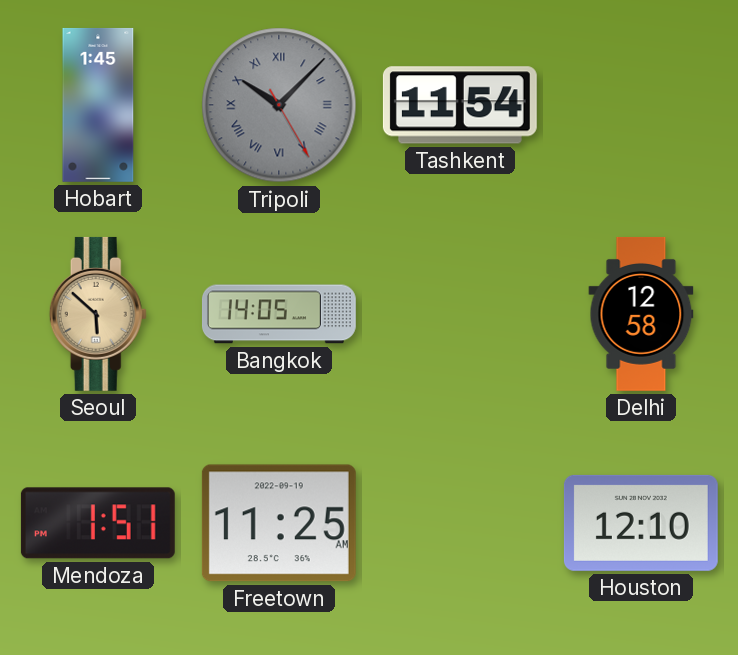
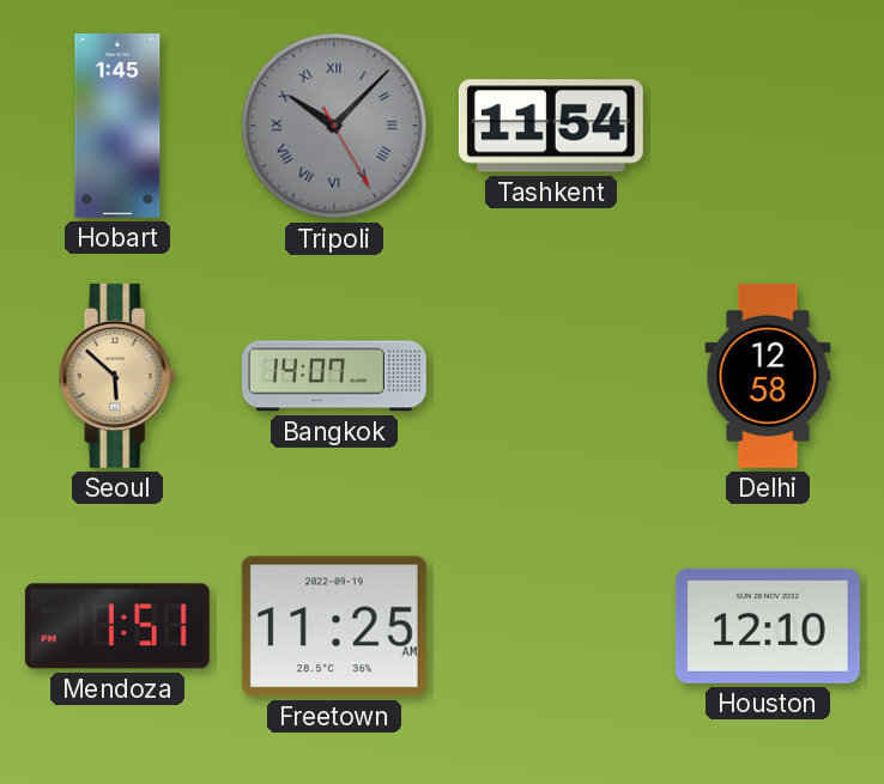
Bangkok: 14:05 -> 14:07
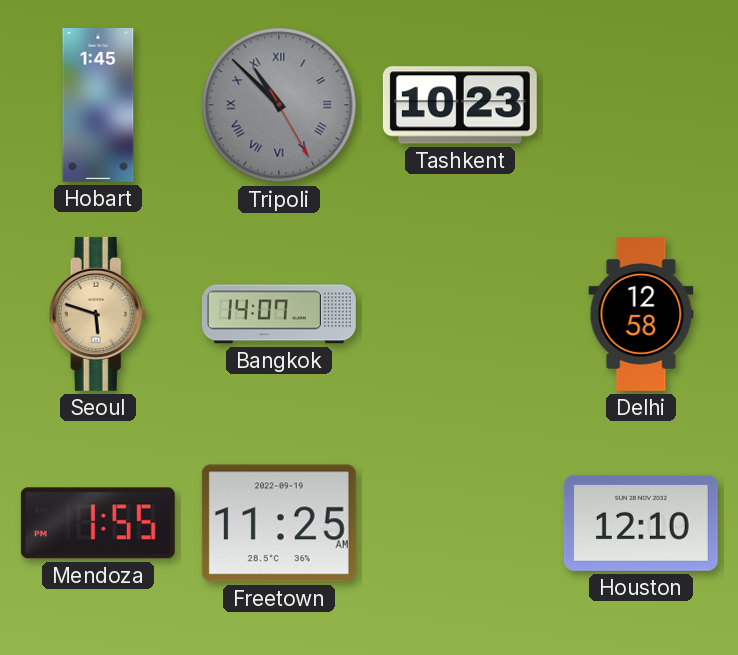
Tripoli: 10:07 -> 10:52
Tashkent: 11:54 -> 10:23
Seoul: 5:52 -> 5:48
Mendoza: 1:51 -> 1:55
